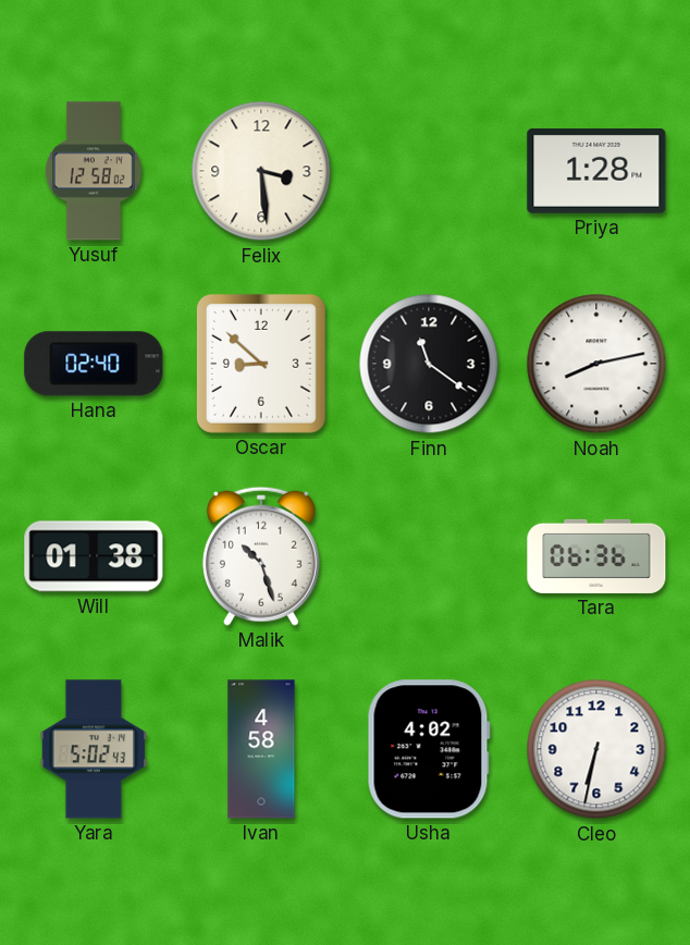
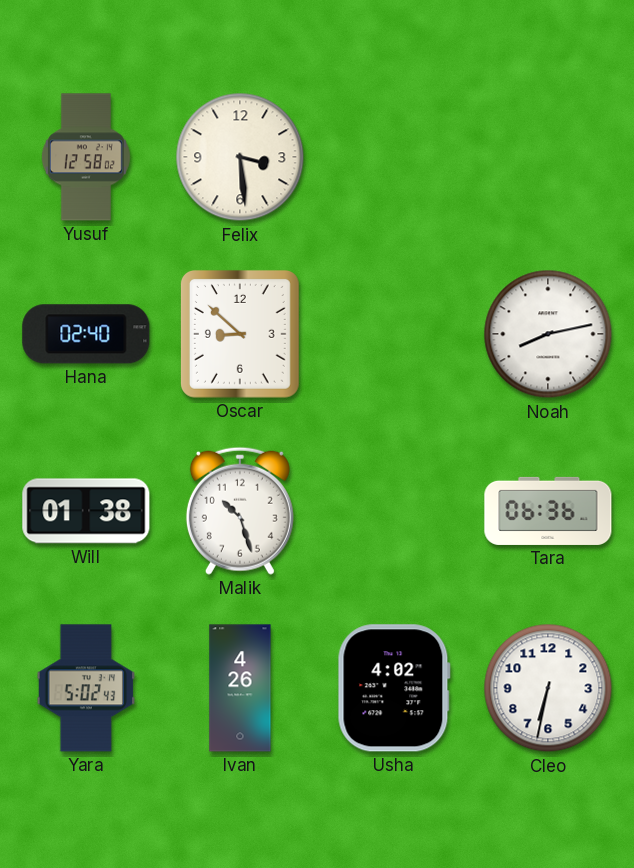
Priya: 1:28 -> none
Finn: 11:21 -> none
Ivan: 4:58 -> 4:26
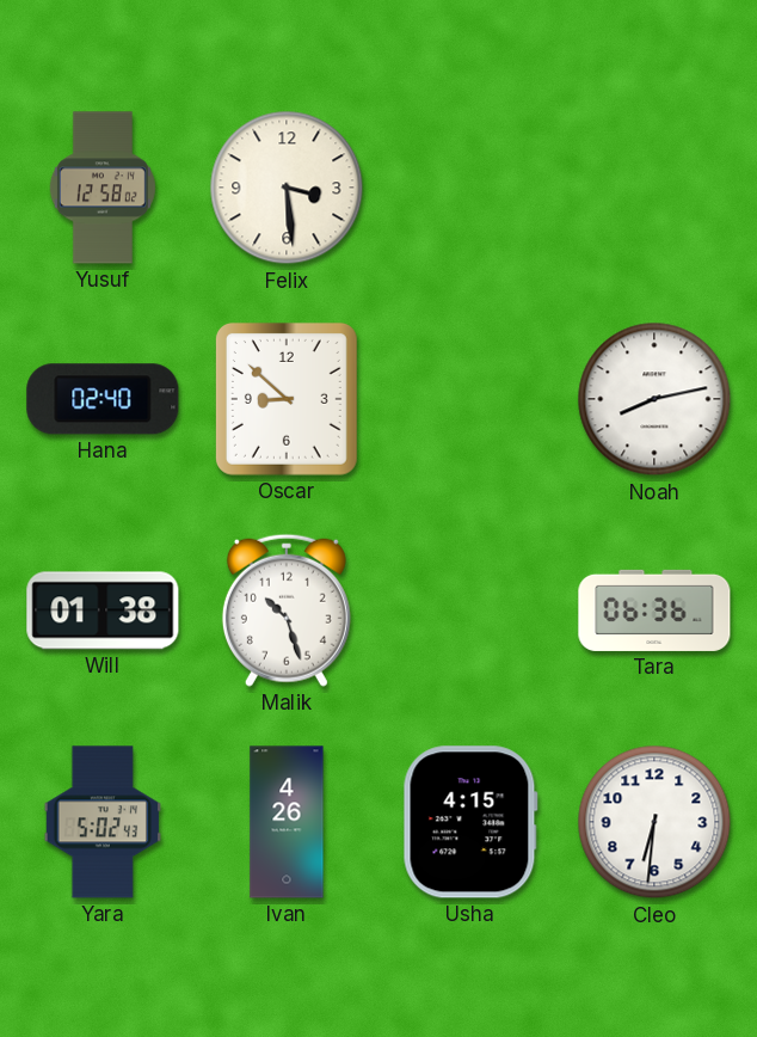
Usha: 4:02 -> 4:15
Cleo: 6:32 -> 6:31
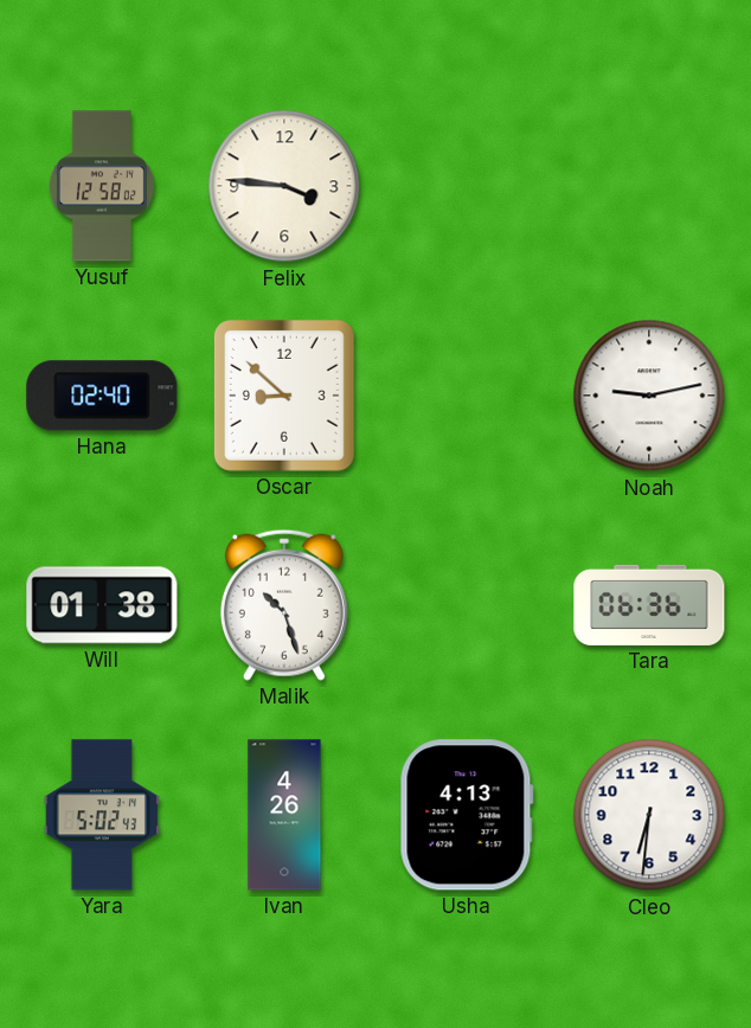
Felix: 3:29 -> 3:46
Noah: 8:13 -> 9:13
Usha: 4:15 -> 4:13
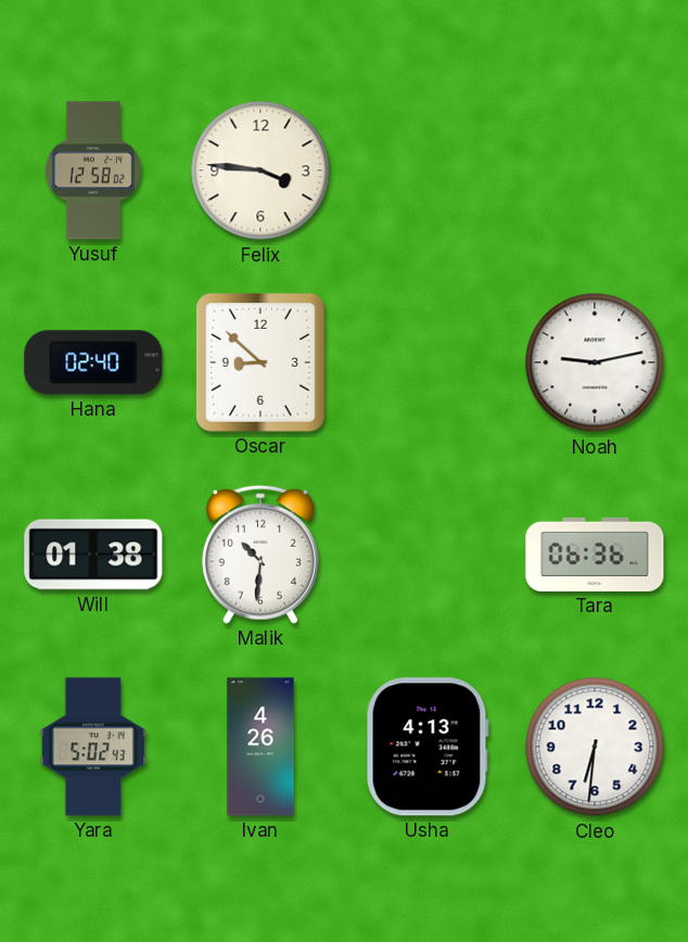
Malik: 10:27 -> 10:31
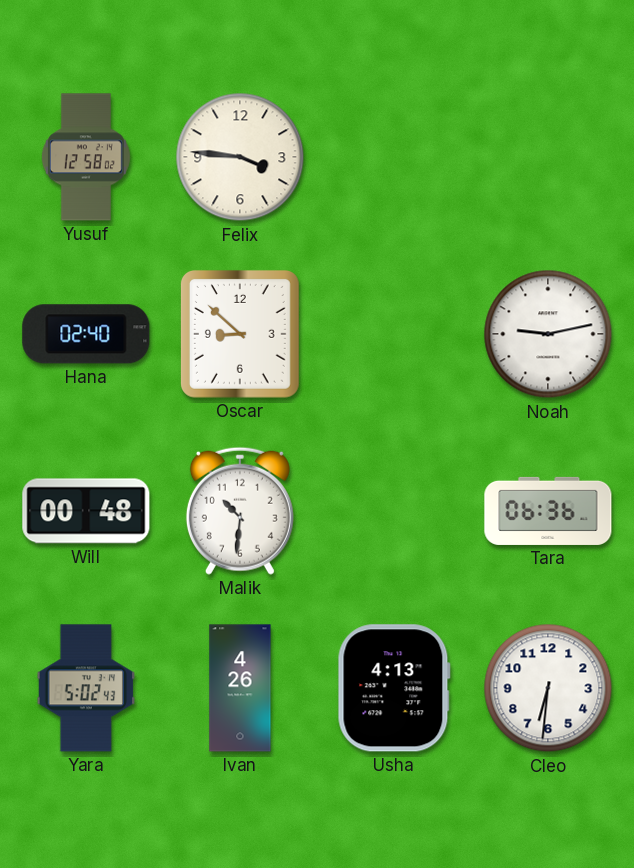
Will: 01:38 -> 00:48
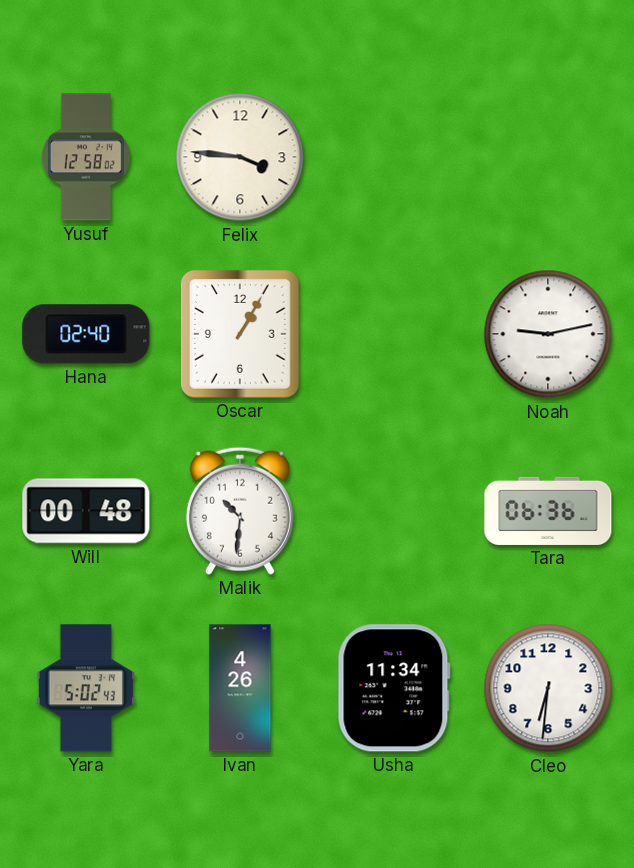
Oscar: 8:52 -> 1:05
Usha: 4:13 -> 11:34
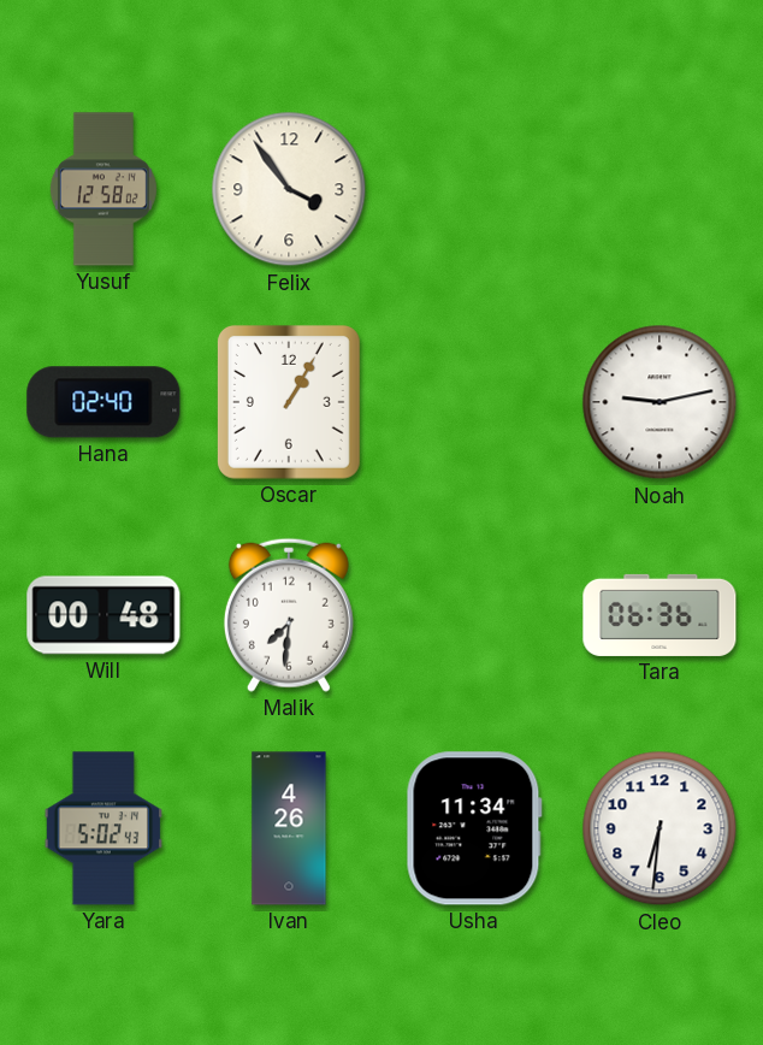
Felix: 3:46 -> 3:54
Malik: 10:31 -> 7:31
